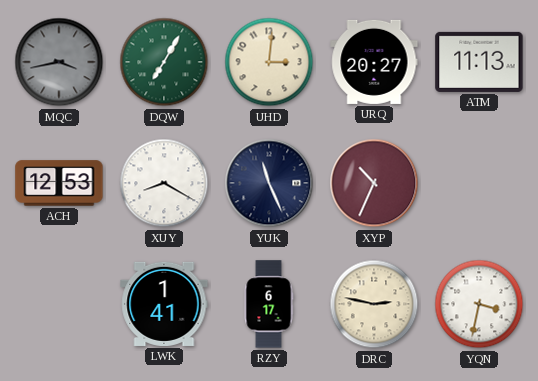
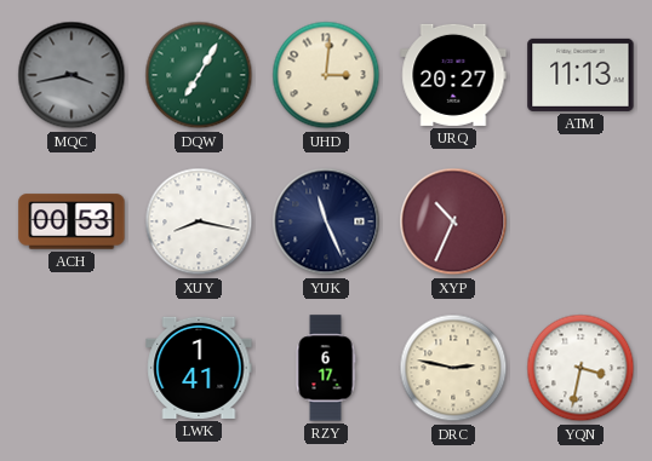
ACH: 12:53 -> 00:53
XUY: 8:20 -> 8:17
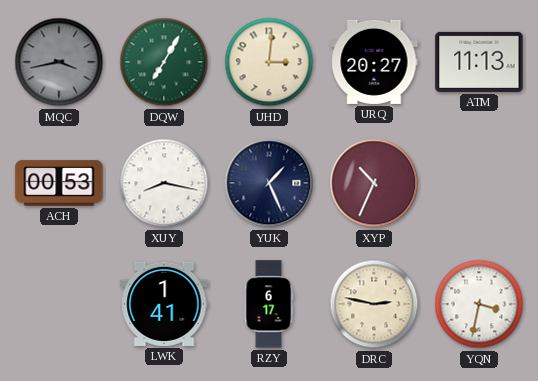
YUK: 11:26 -> 1:26
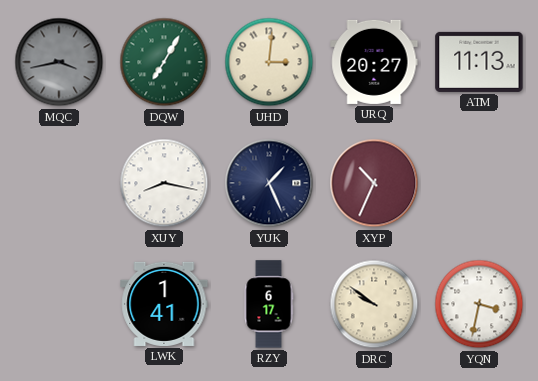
ACH: 00:53 -> none
DRC: 2:47 -> 9:51
